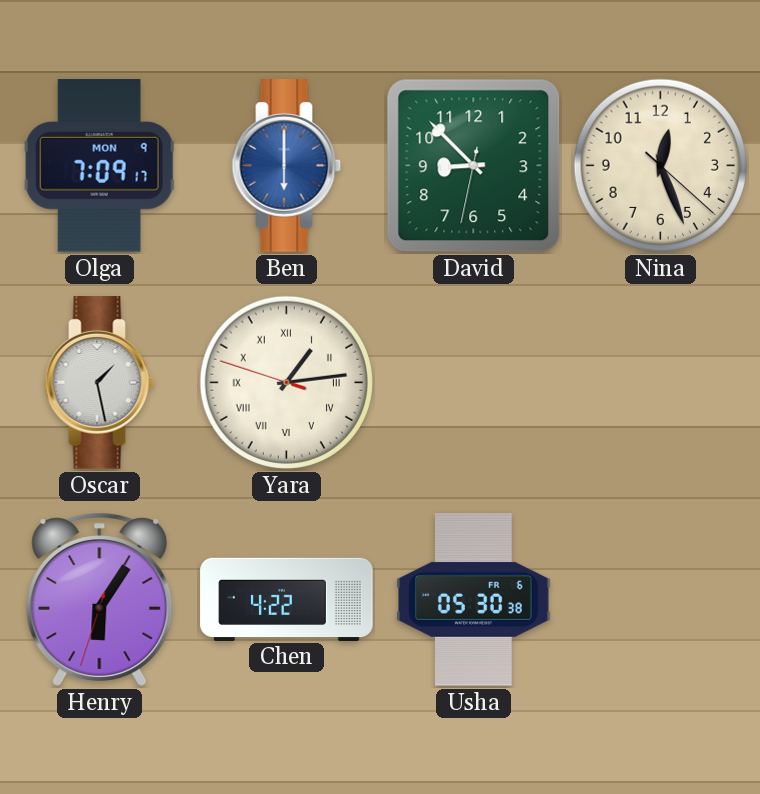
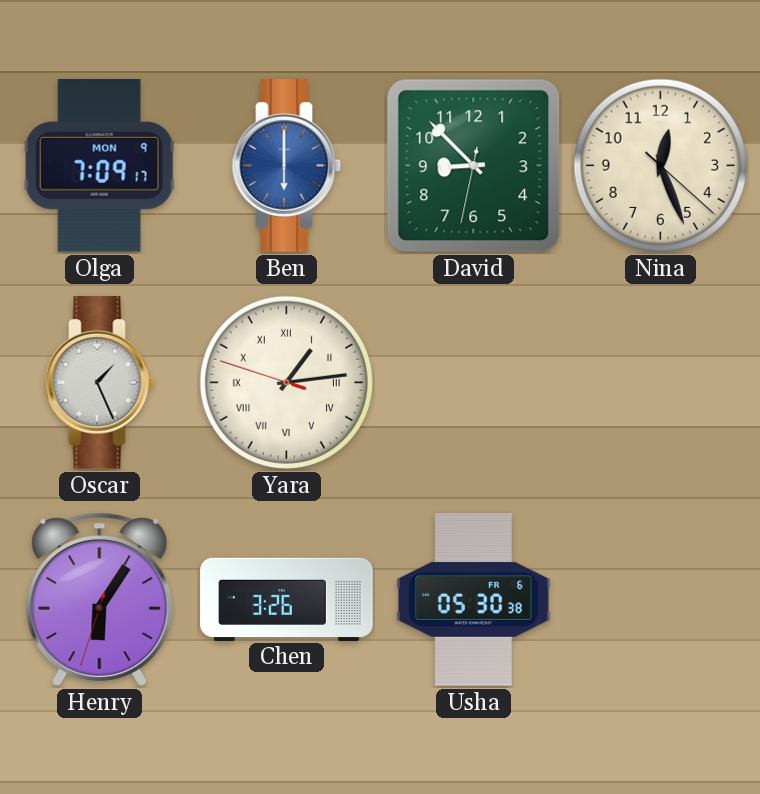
Oscar: 1:28 -> 1:26
Chen: 4:22 -> 3:26
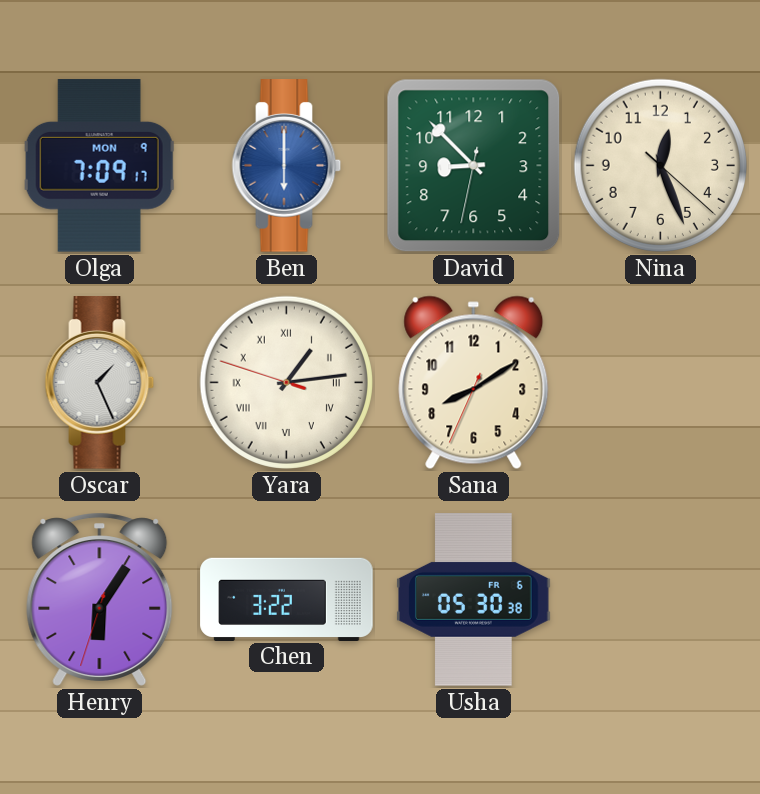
Sana: none -> 8:09
Chen: 3:26 -> 3:22
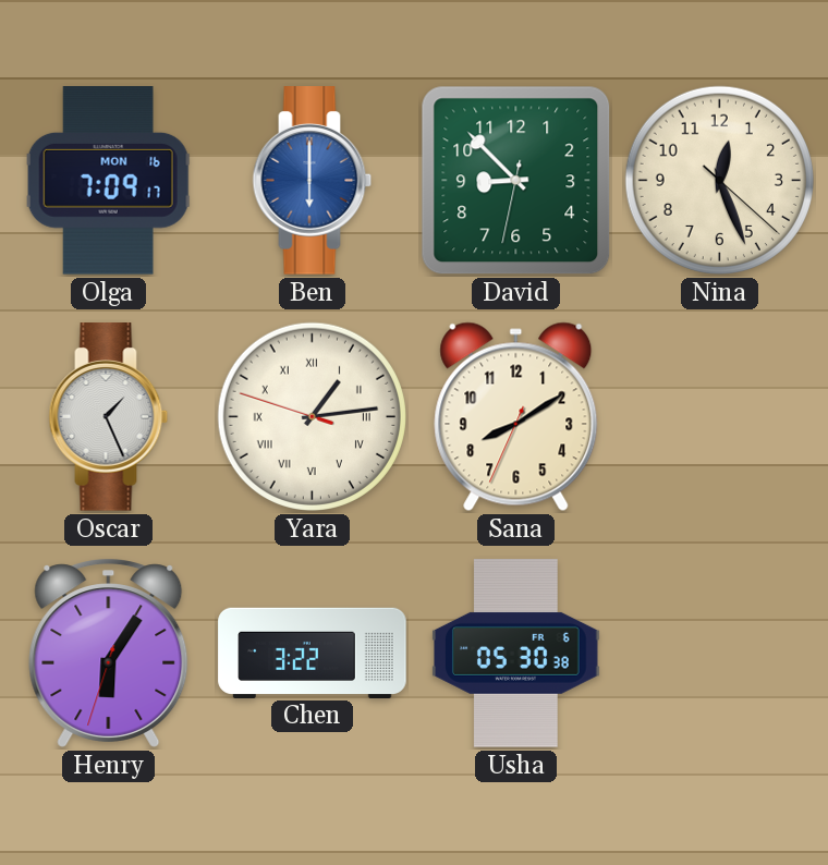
Olga date: MON 9 -> MON 16
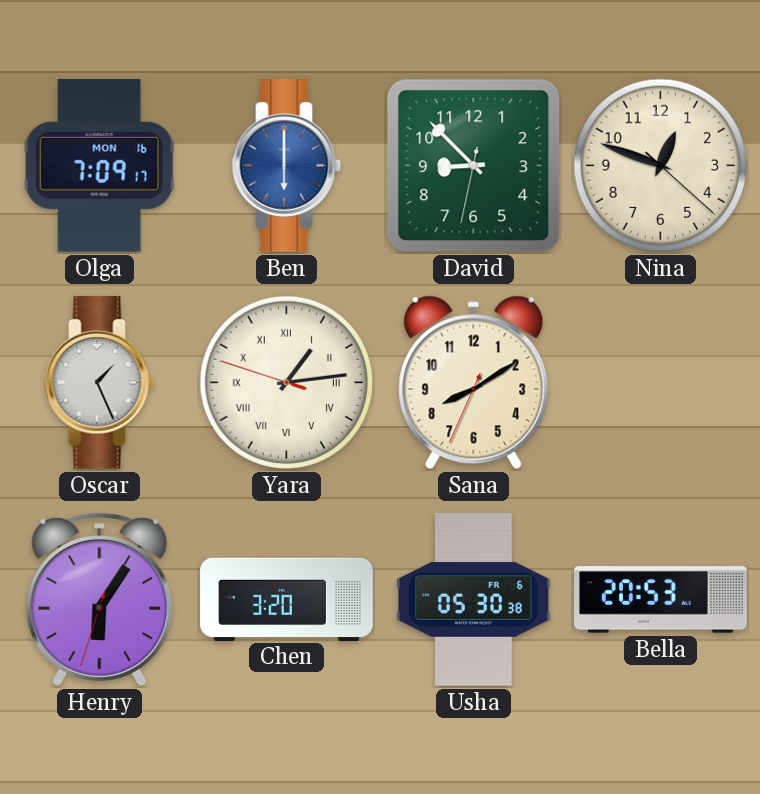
Nina: 12:26 -> 12:48
Chen: 3:22 -> 3:20
Bella: none -> 20:53
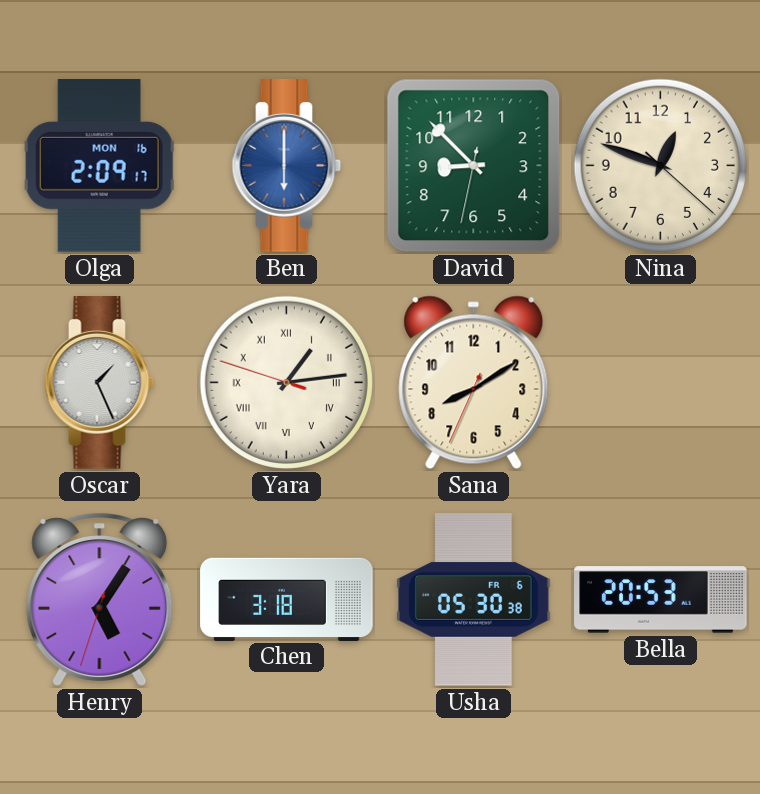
Olga: 7:09 -> 2:09
Henry: 6:05 -> 5:05
Chen: 3:20 -> 3:18
